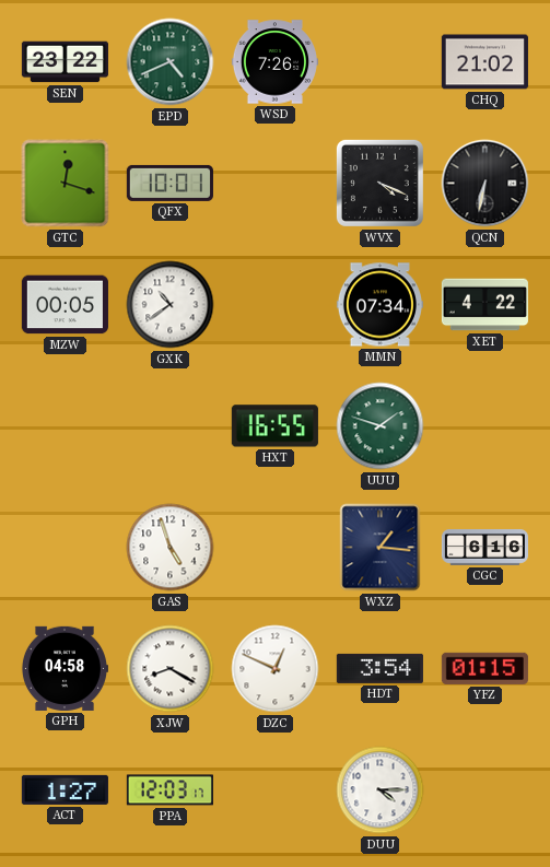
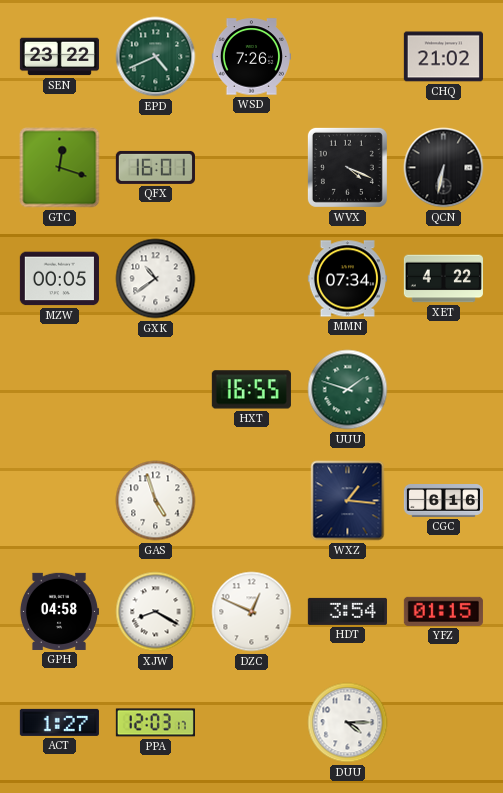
QFX: 10:01 -> 16:01
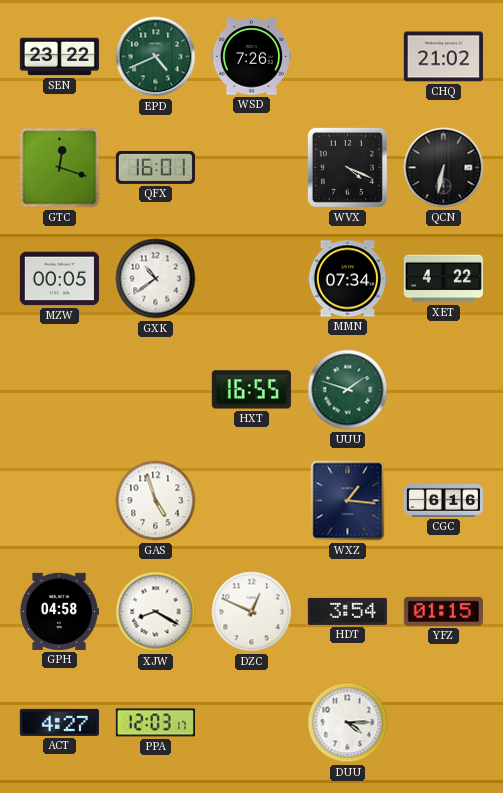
ACT: 1:27 -> 4:27
